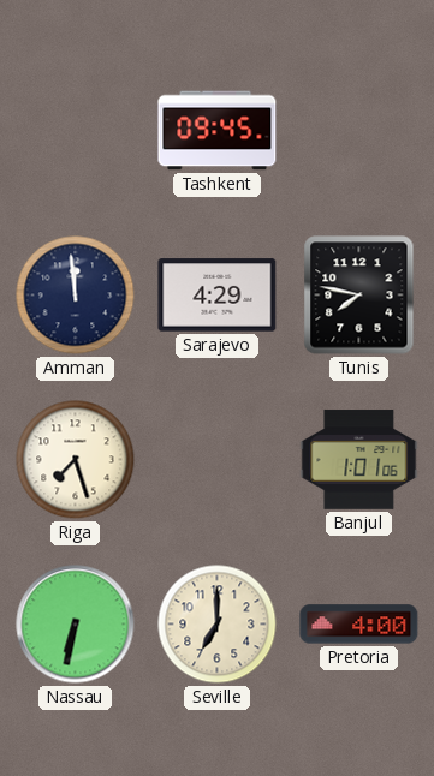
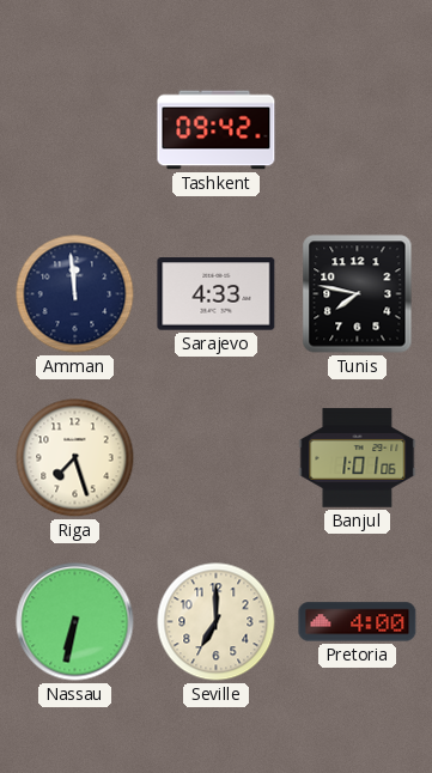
Tashkent: 09:45 -> 09:42
Sarajevo: 4:29 -> 4:33
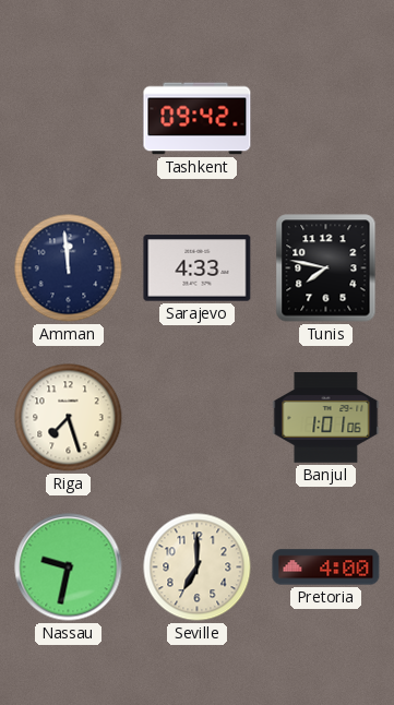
Nassau: 6:32 -> 9:32
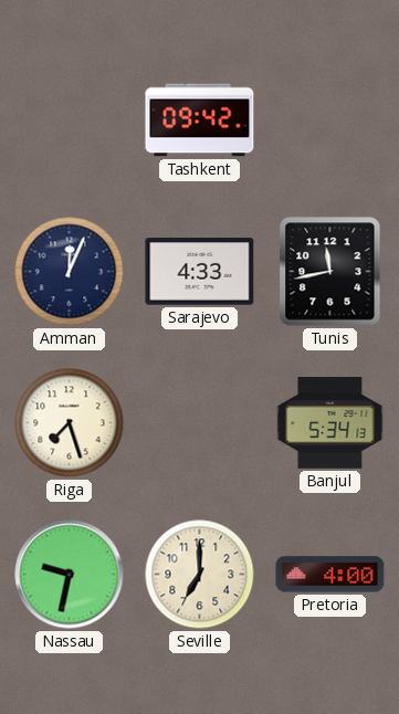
Amman: 11:59 -> 12:04
Tunis: 7:47 -> 11:43
Banjul: 1:01 -> 5:34
